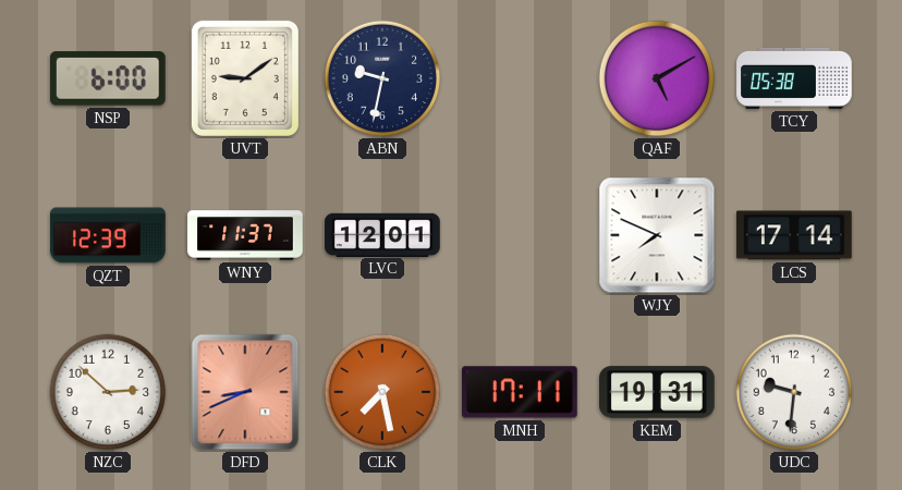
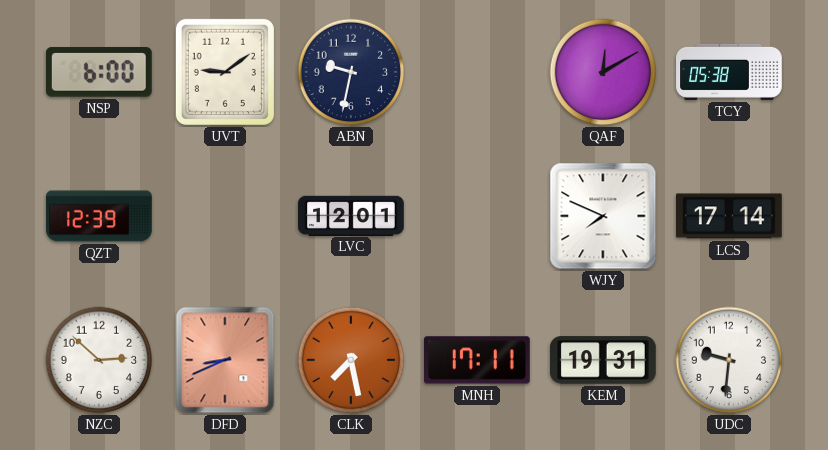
QAF: 5:10 -> 12:10
WNY: 11:37 -> none
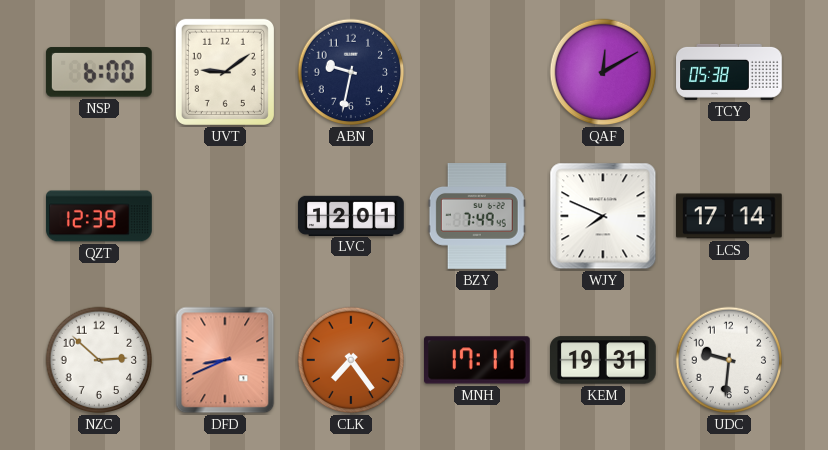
BZY: none -> 7:49
CLK: 7:28 -> 7:24
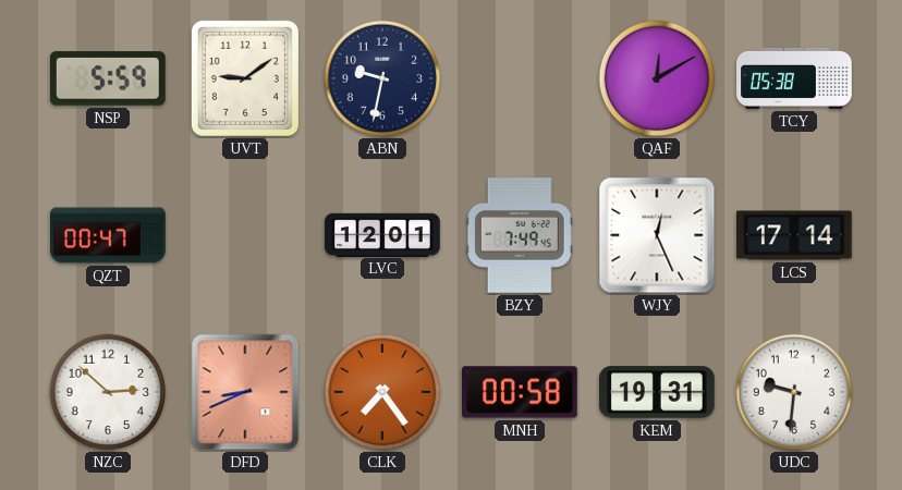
NSP: 6:00 -> 5:59
QZT: 12:39 -> 00:47
WJY: 7:49 -> 12:26
MNH: 17:11 -> 00:58
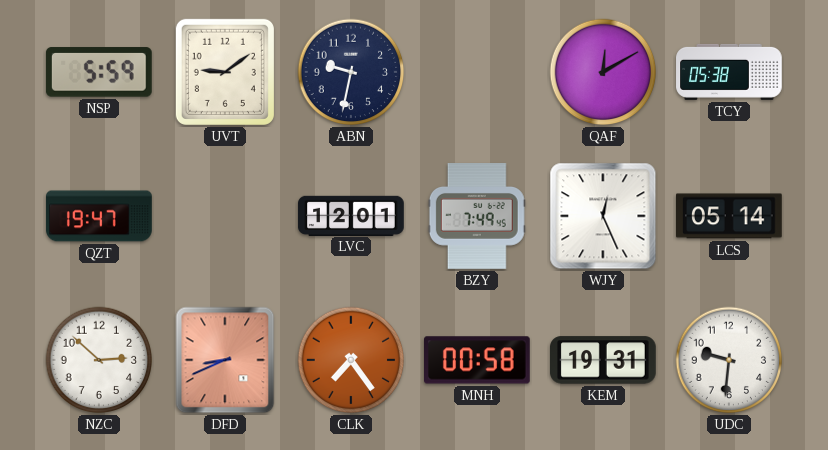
QZT: 00:47 -> 19:47
LCS: 17:14 -> 05:14
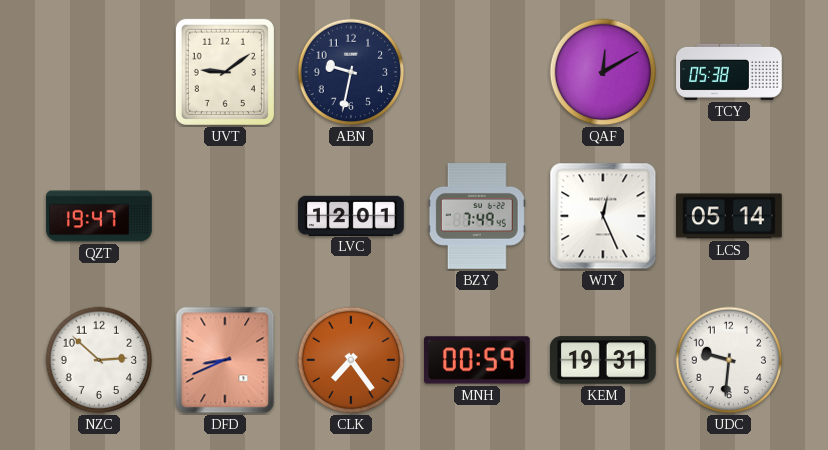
NSP: 5:59 -> none
MNH: 00:58 -> 00:59
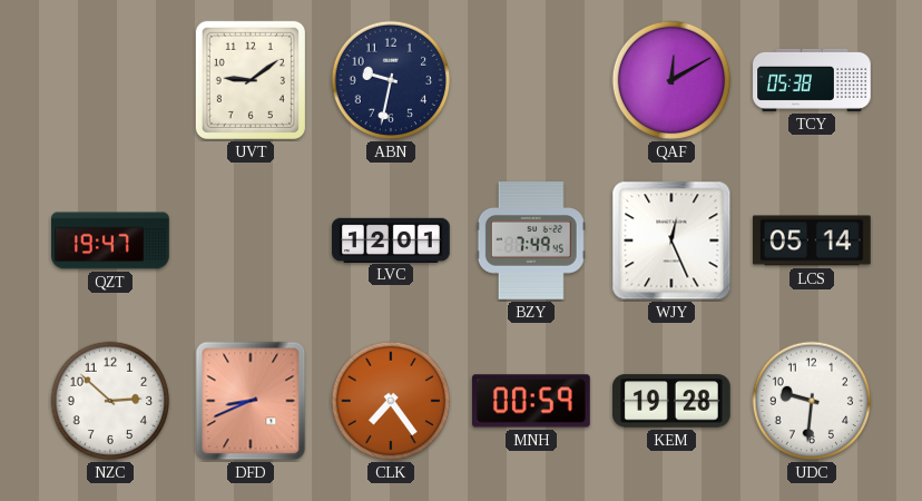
KEM: 19:31 -> 19:28
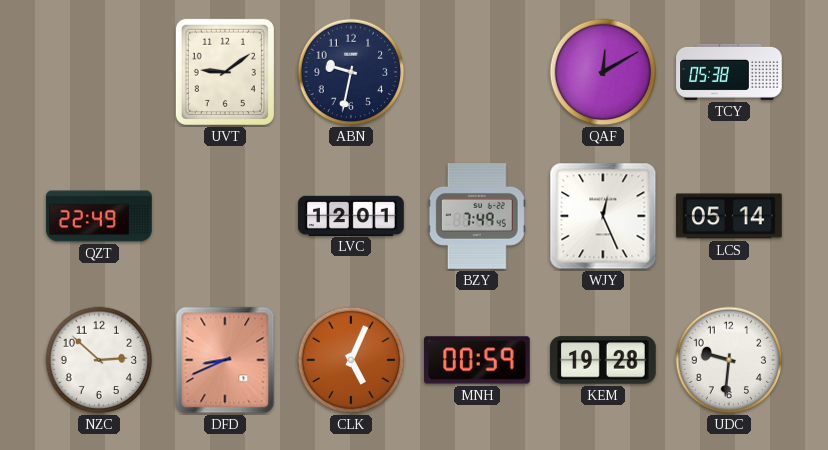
QZT: 19:47 -> 22:49
CLK: 7:24 -> 5:04
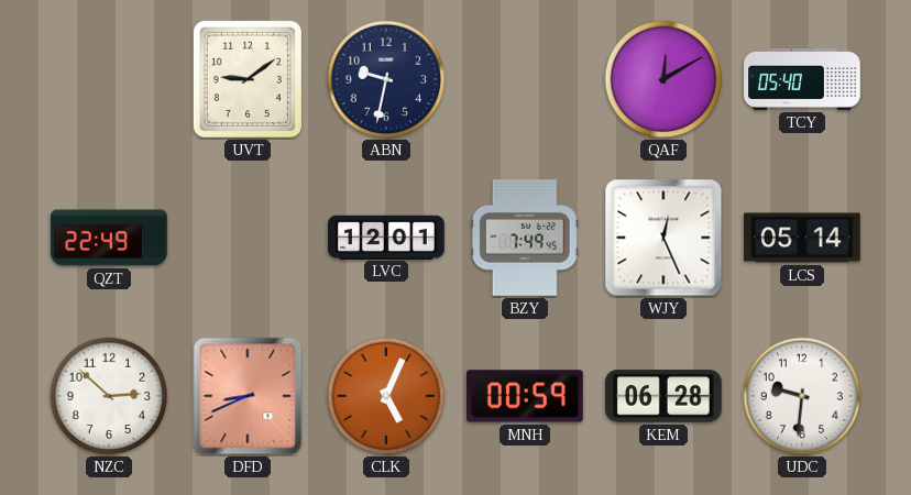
TCY: 05:38 -> 05:40
KEM: 19:28 -> 06:28
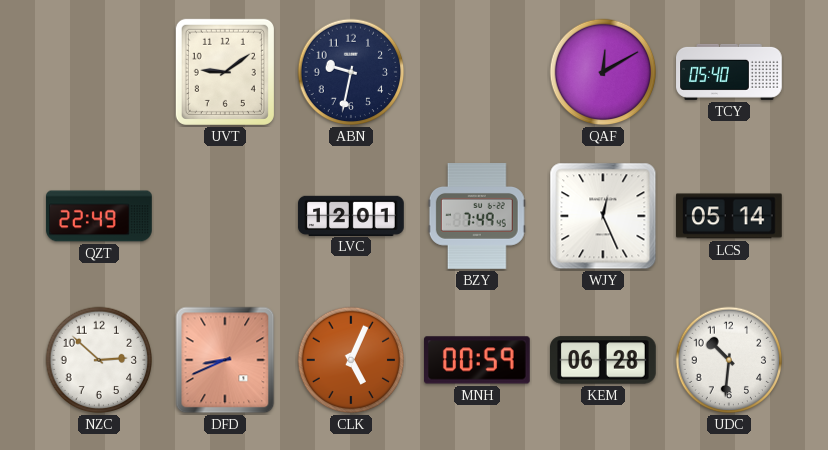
UDC: 9:31 -> 10:31
